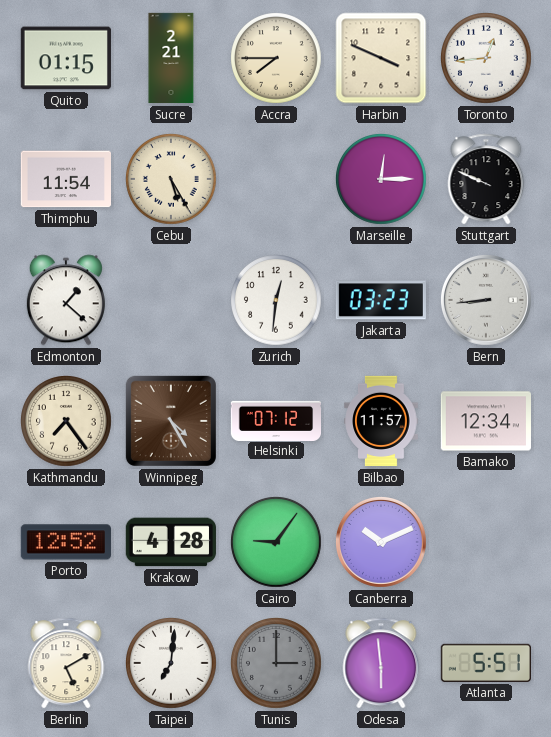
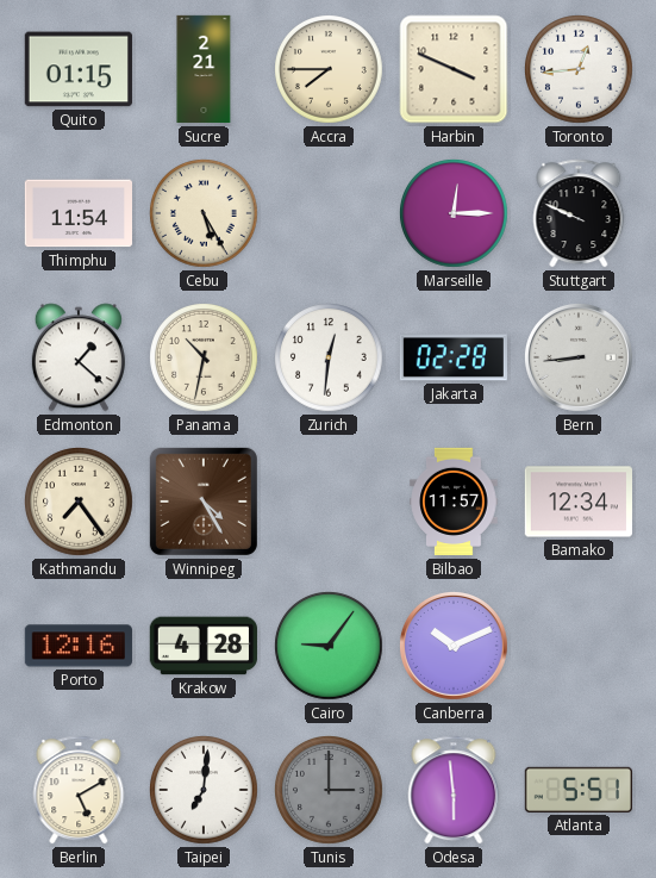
Panama: none -> 10:32
Jakarta: 03:23 -> 02:28
Helsinki: 07:12 -> none
Porto: 12:52 -> 12:16
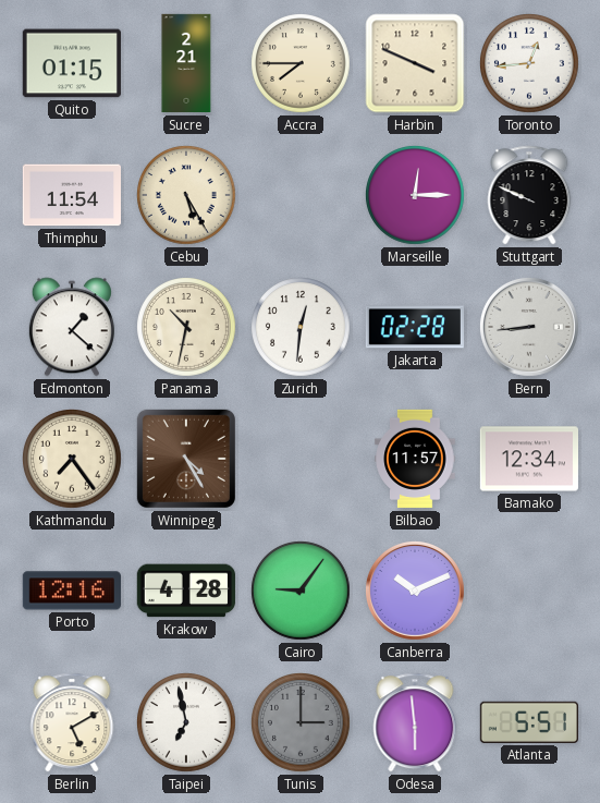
Taipei: 7:01 -> 6:58
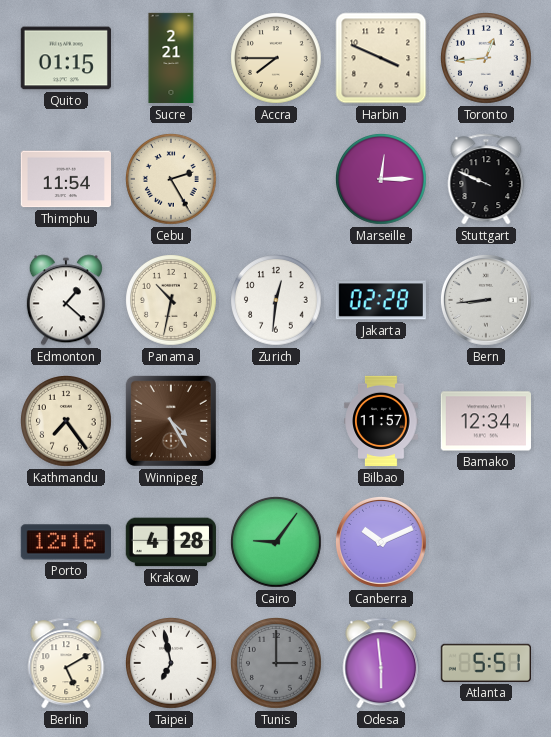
Cebu: 5:25 -> 2:25
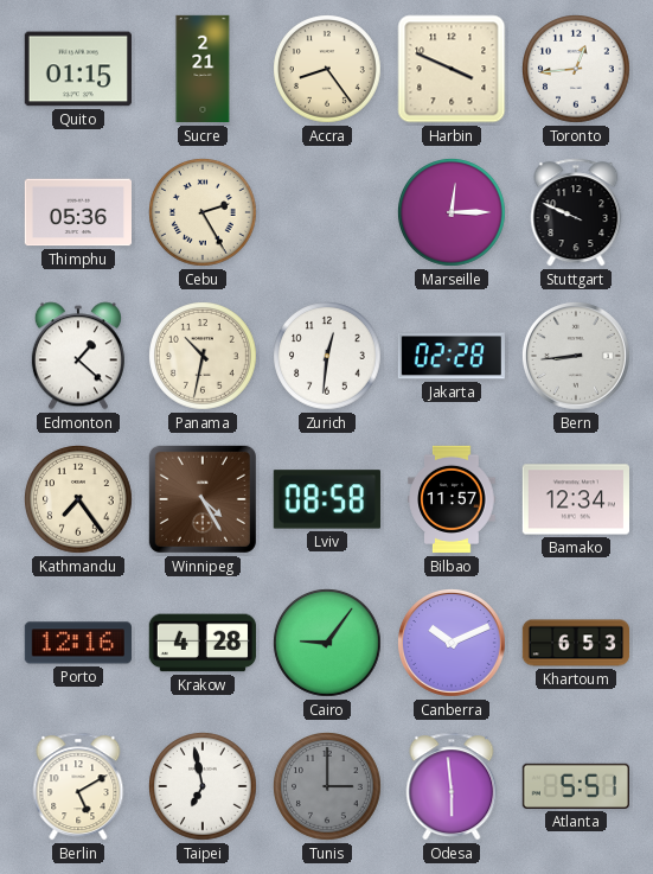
Accra: 7:45 -> 8:24
Thimphu: 11:54 -> 05:36
Lviv: none -> 08:58
Khartoum: none -> 6:53
